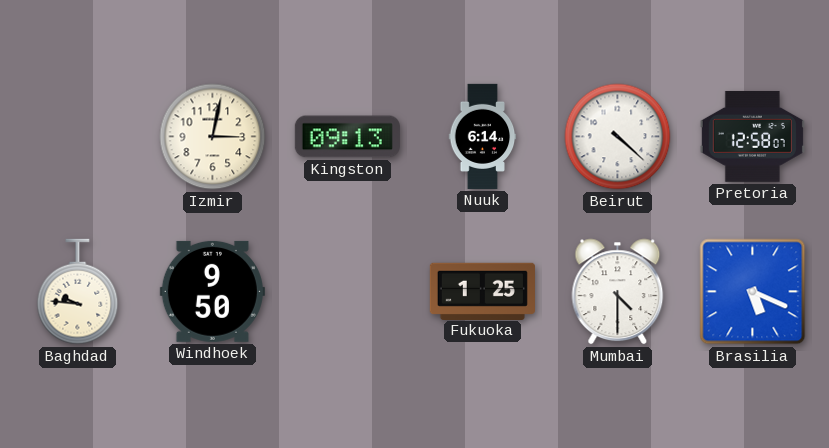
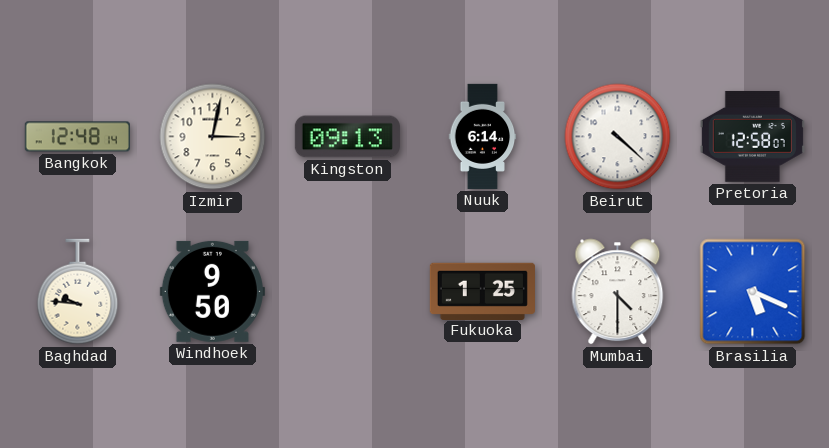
Bangkok: none -> 12:48
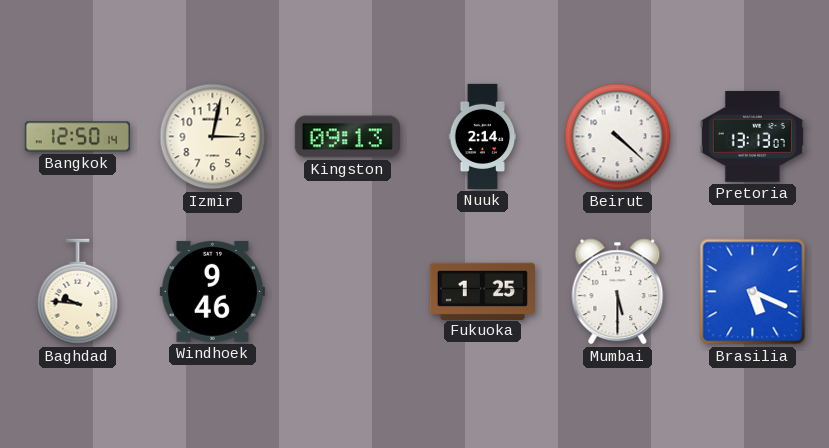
Bangkok: 12:48 -> 12:50
Nuuk: 6:14 -> 2:14
Pretoria: 12:58 -> 13:13
Windhoek: 9:50 -> 9:46
Mumbai: 4:30 -> 5:30
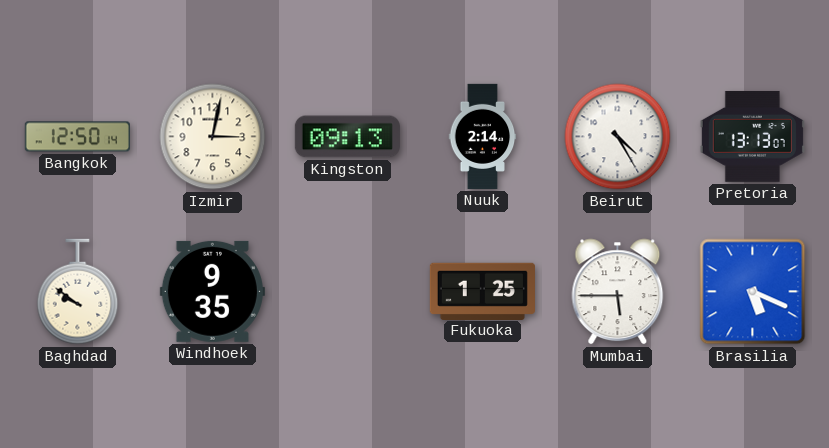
Beirut: 4:22 -> 4:25
Baghdad: 9:46 -> 9:51
Windhoek: 9:46 -> 9:35
Mumbai: 5:30 -> 5:45
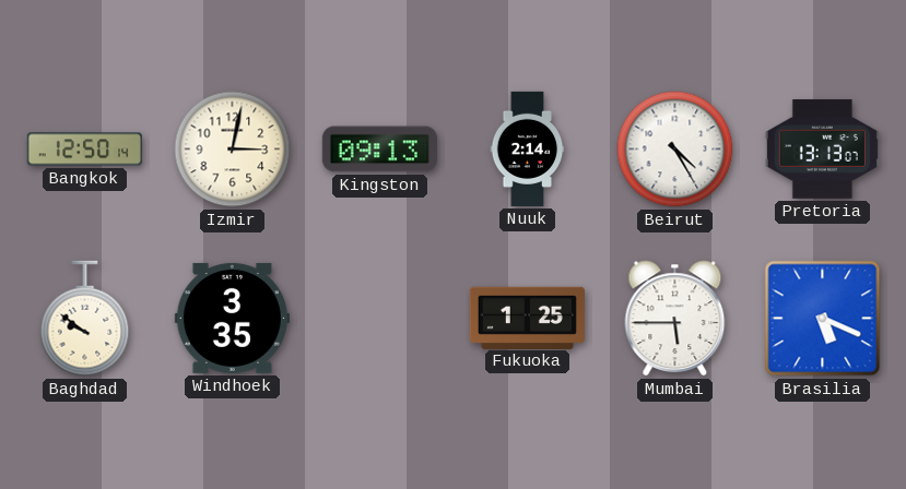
Windhoek: 9:35 -> 3:35
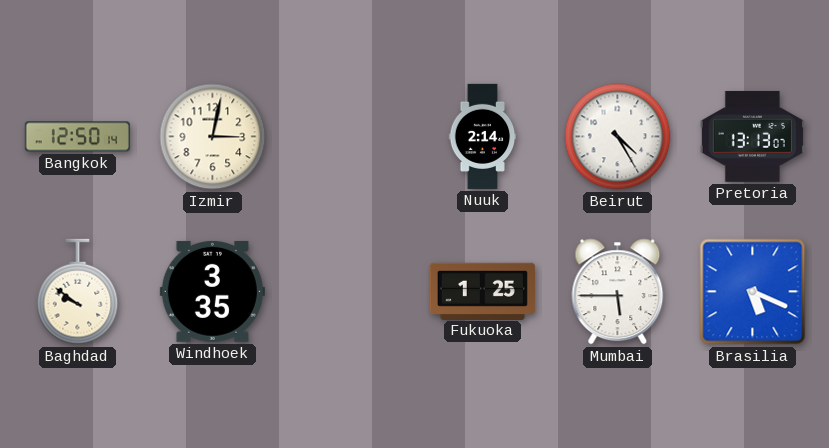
Kingston: 09:13 -> none
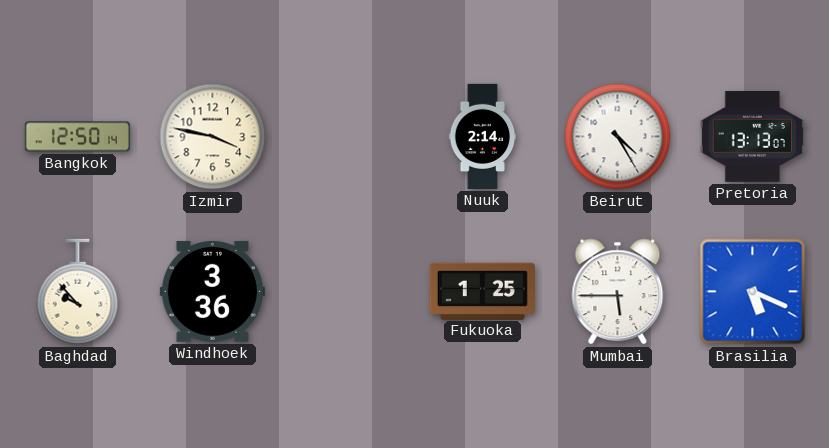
Izmir: 3:02 -> 3:47
Baghdad: 9:51 -> 9:53
Windhoek: 3:35 -> 3:36
